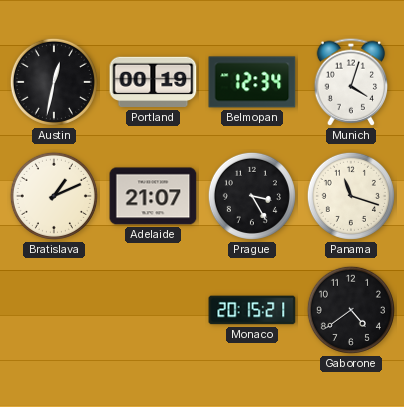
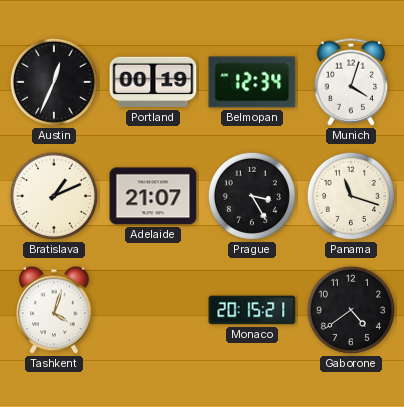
Austin: 12:32 -> 12:34
Tashkent: none -> 4:03
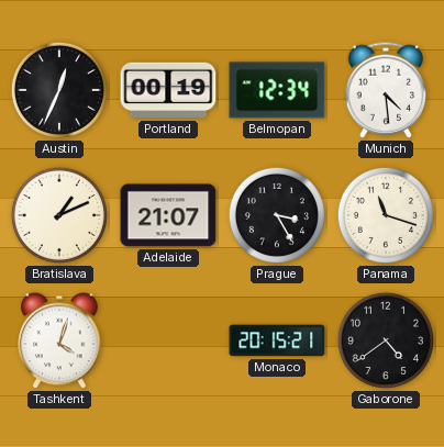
Munich: 4:03 -> 4:29
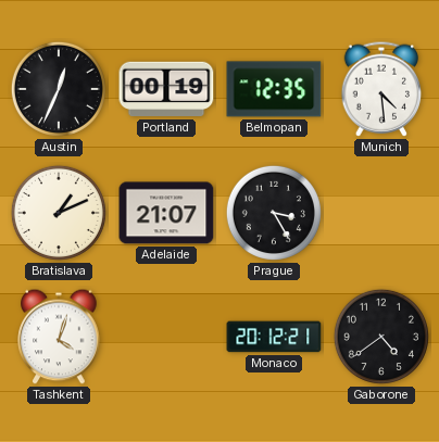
Belmopan: 12:34 -> 12:35
Panama: 11:18 -> none
Monaco: 20:15 -> 20:12
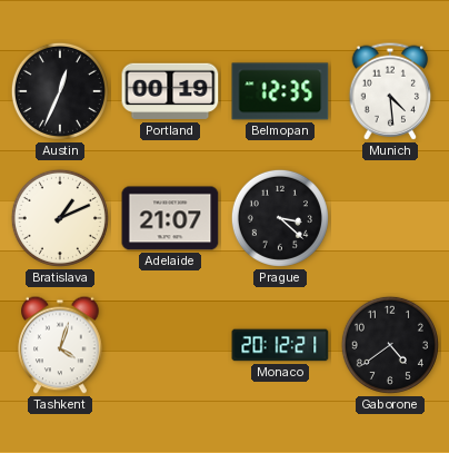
Prague: 3:25 -> 3:22
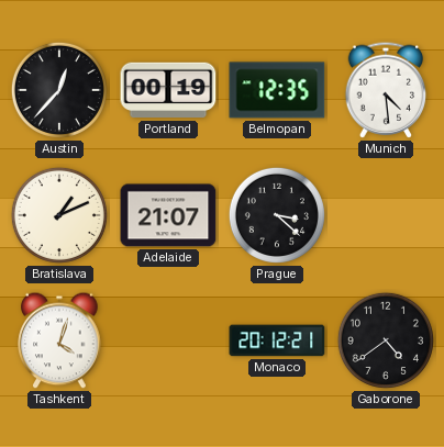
Austin: 12:34 -> 12:37
